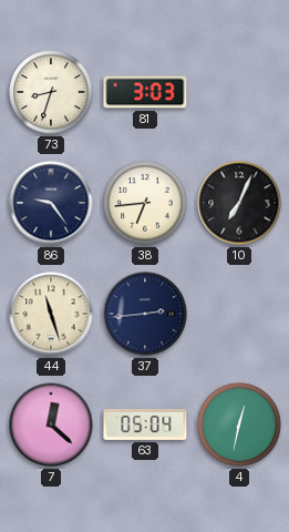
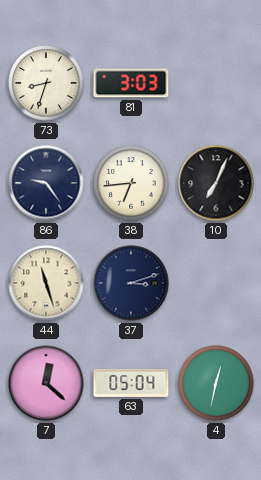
37: 2:44 -> 3:12
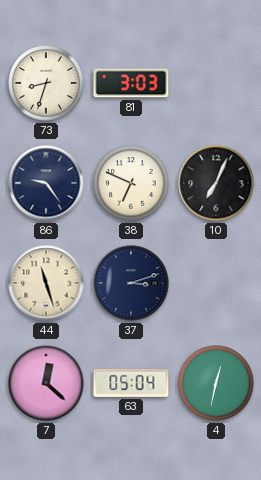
38: 6:44 -> 6:49
